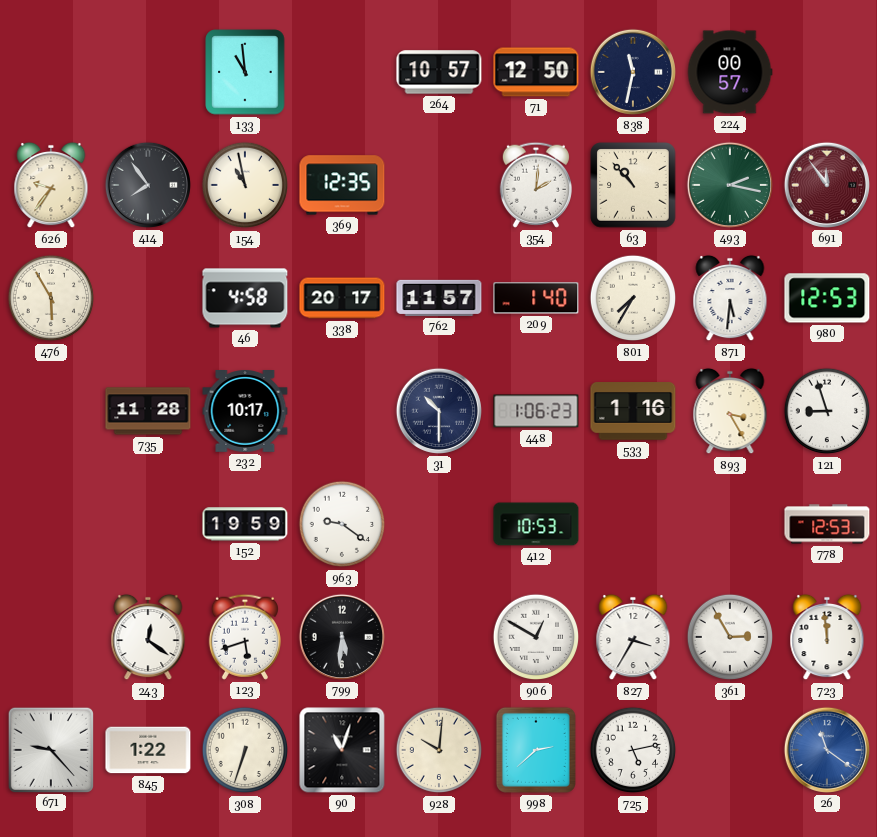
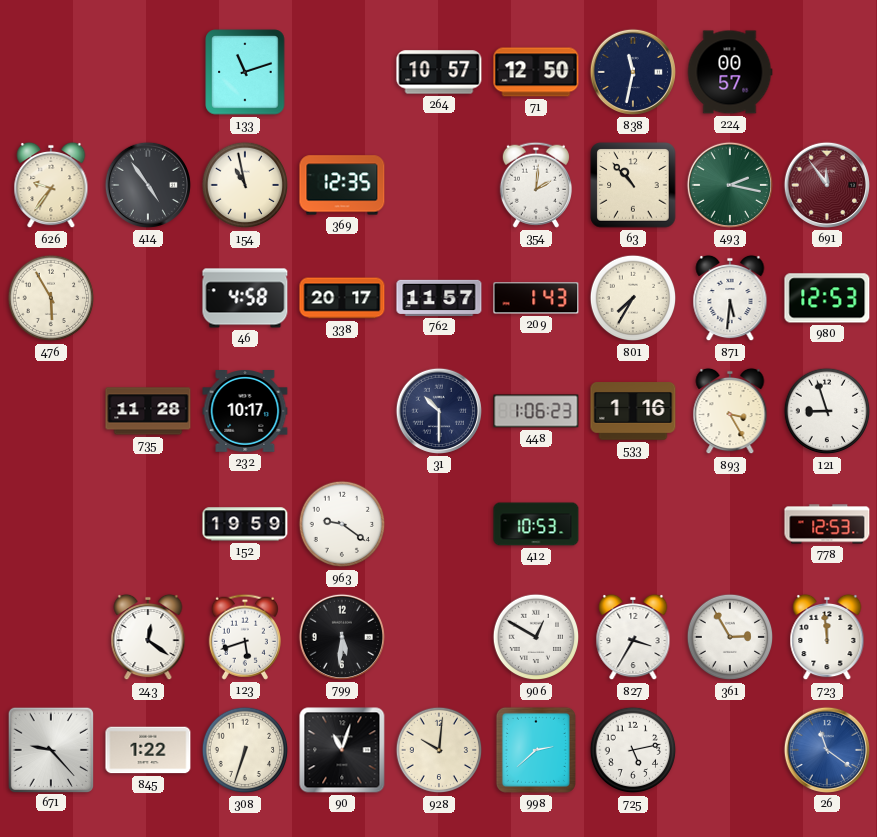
133: 10:59 -> 11:12
414: 7:54 -> 4:54
209: 1:40 -> 1:43
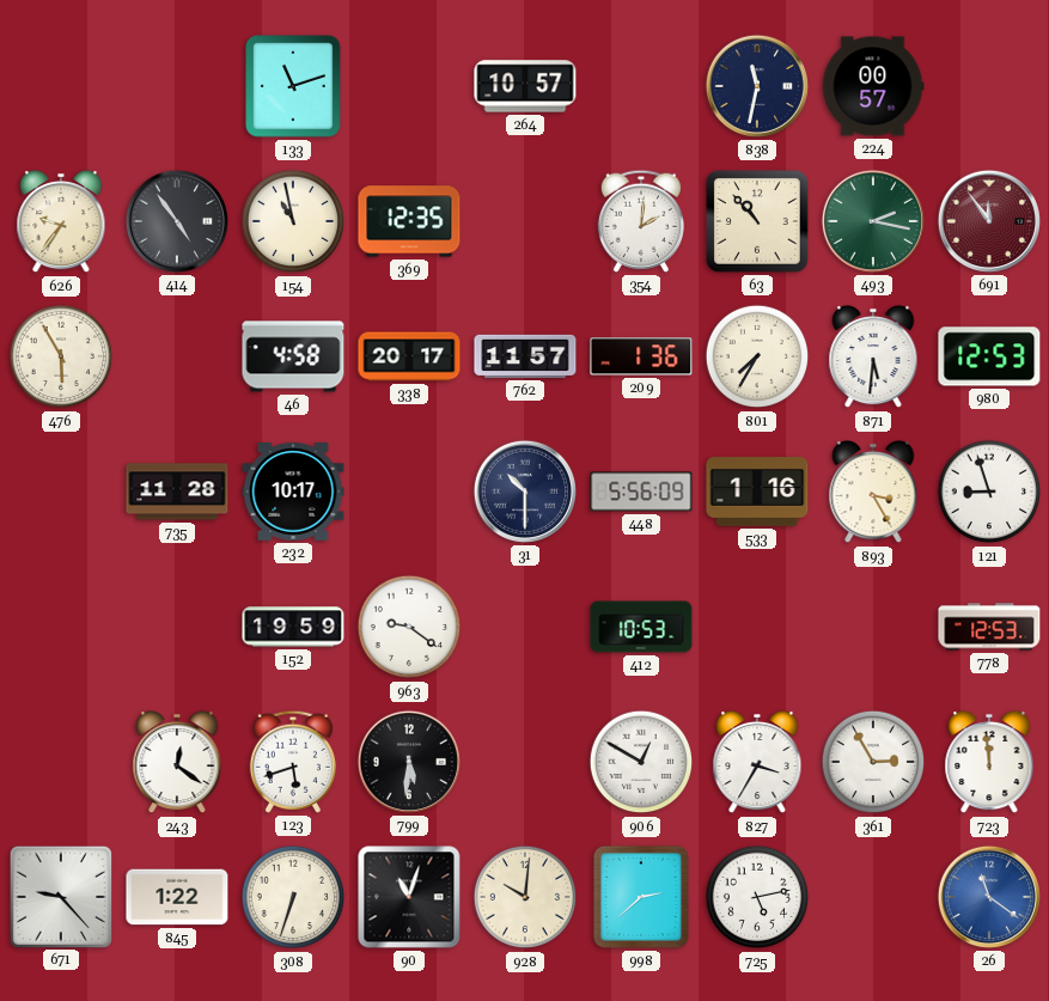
71: 12:50 -> none
209: 1:43 -> 1:36
448: 1:06 -> 5:56
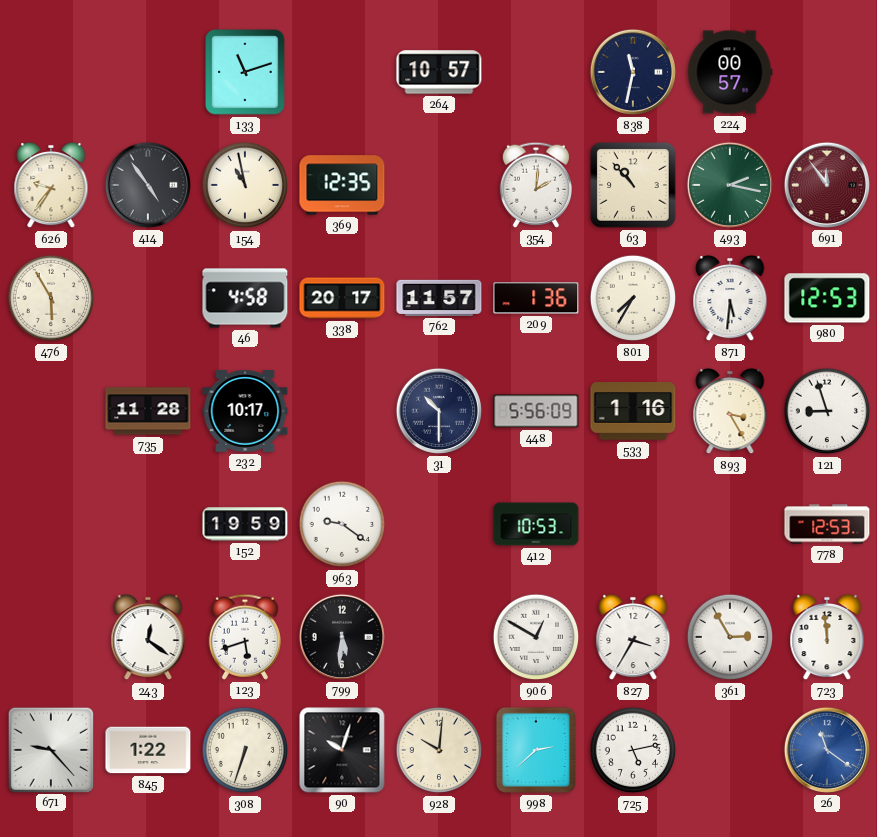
90: 11:03 -> 10:03
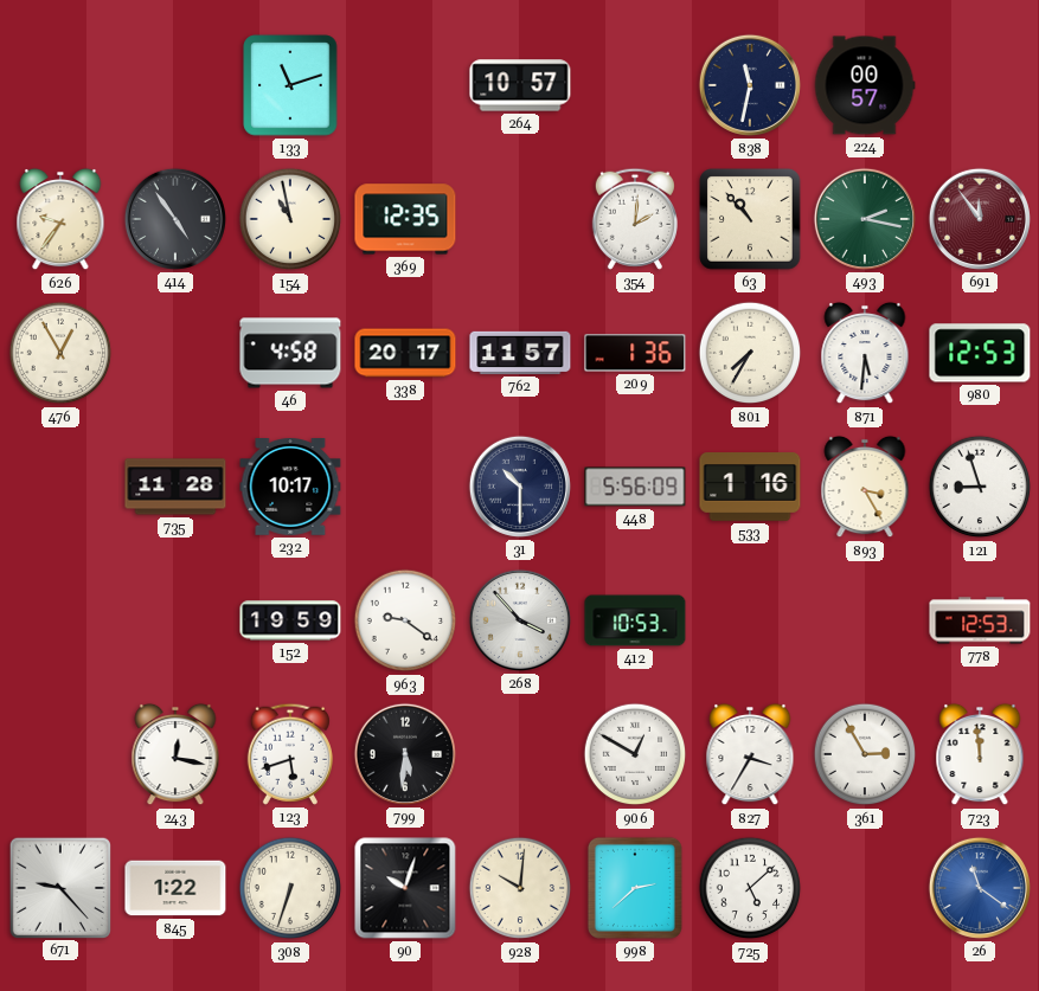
476: 5:55 -> 12:55
268: none -> 3:53
243: 12:21 -> 12:17
725: 5:13 -> 5:08
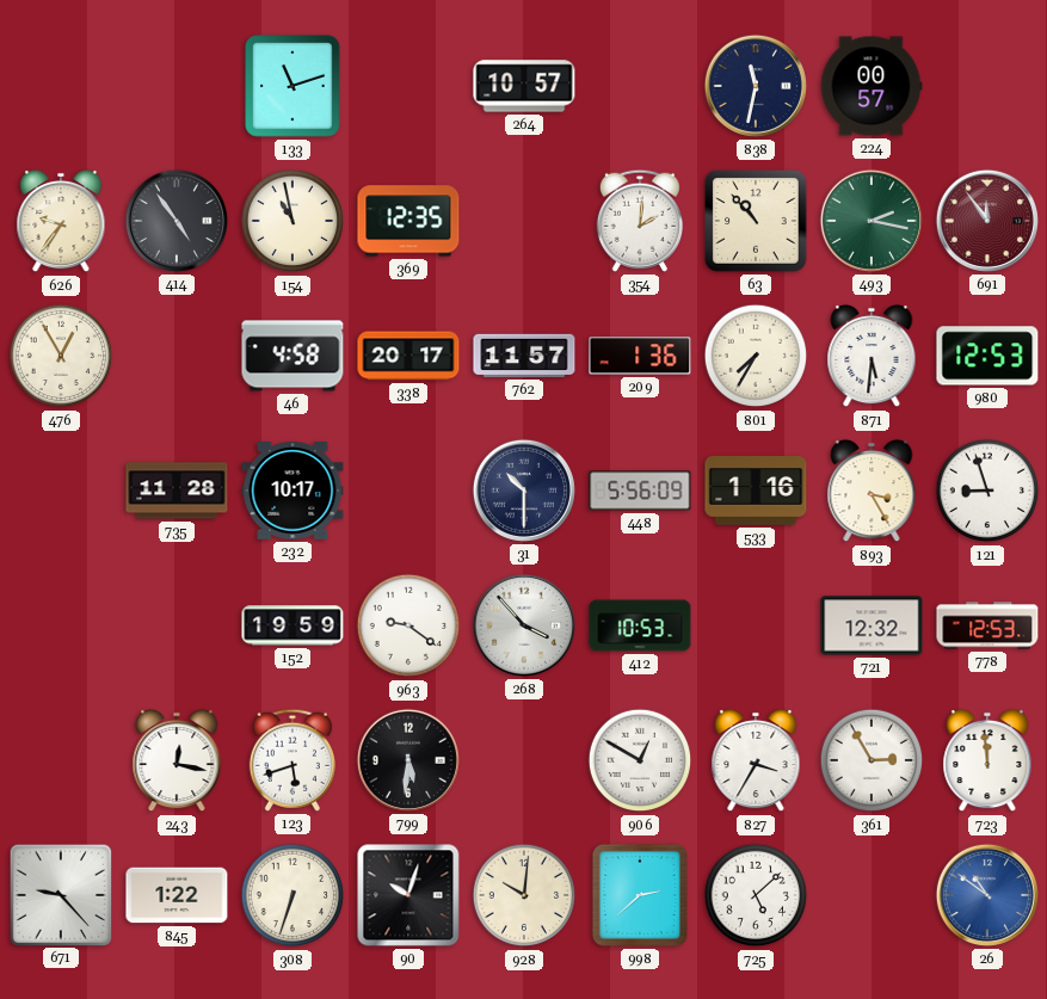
721: none -> 12:32
26: 11:21 -> 10:51
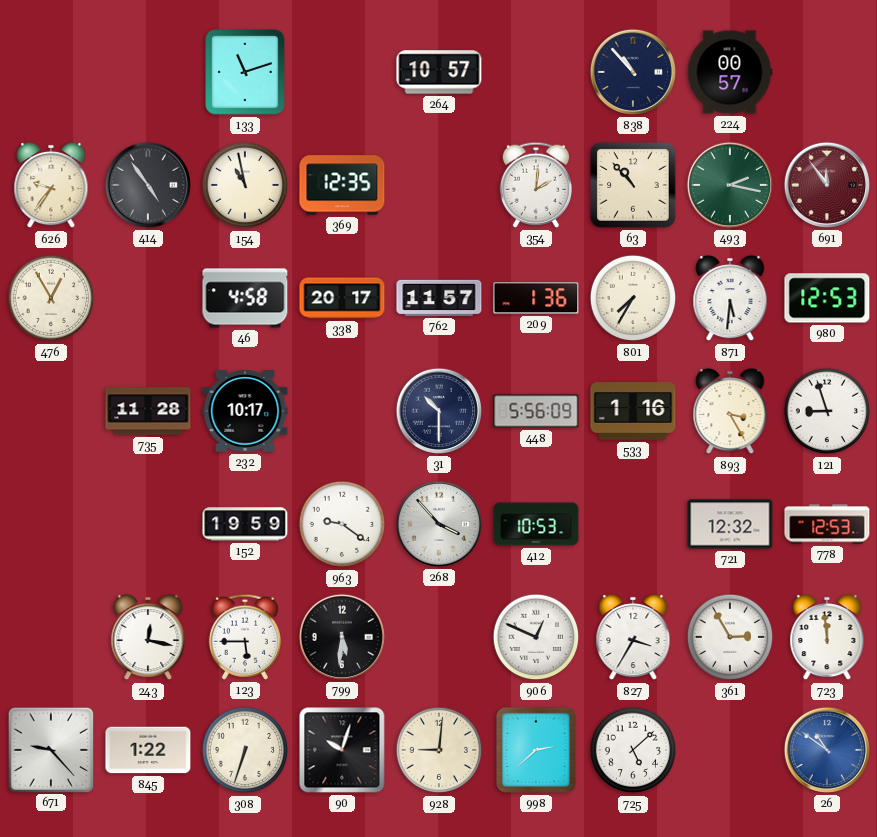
838: 11:32 -> 10:53
123: 5:42 -> 5:45
906: 12:50 -> 12:49
928: 10:01 -> 9:01
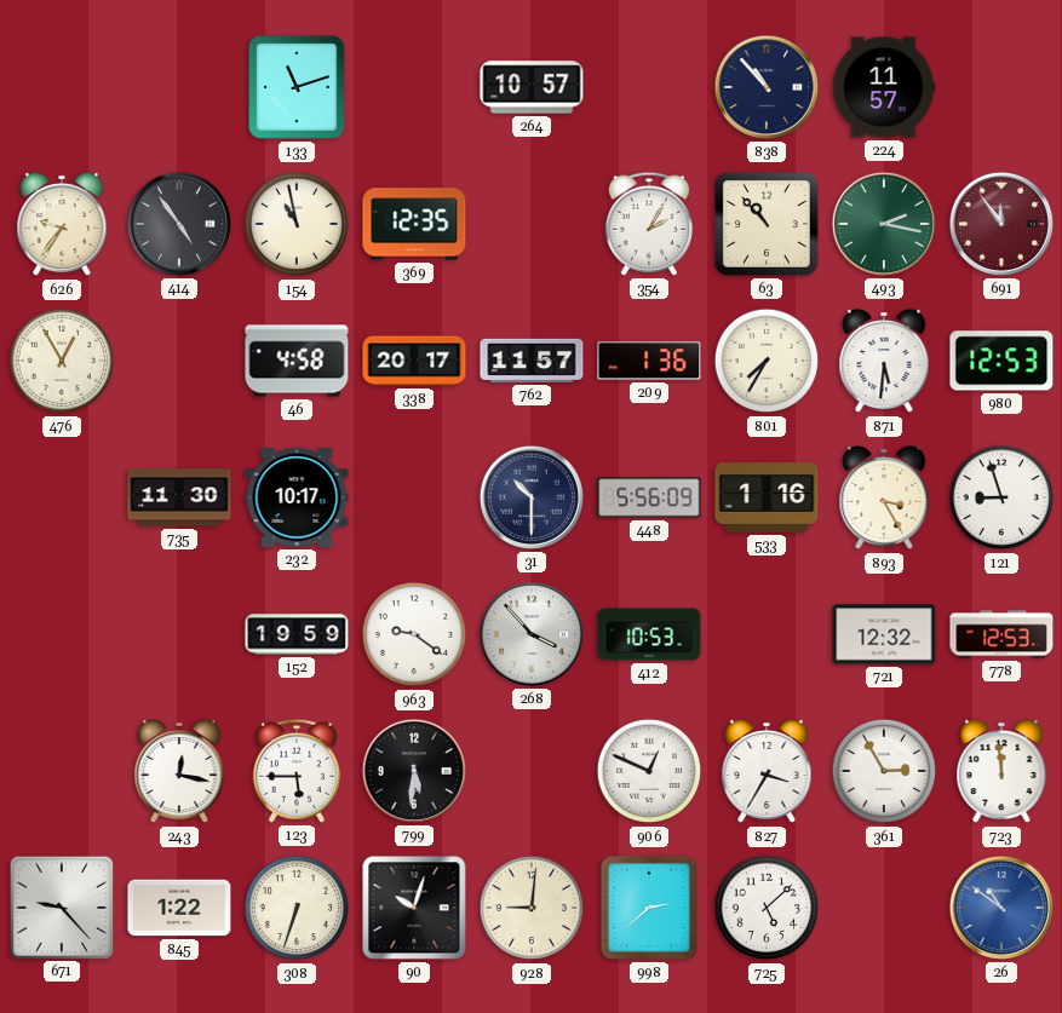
224: 00:57 -> 11:57
354: 2:01 -> 2:05
735: 11:28 -> 11:30
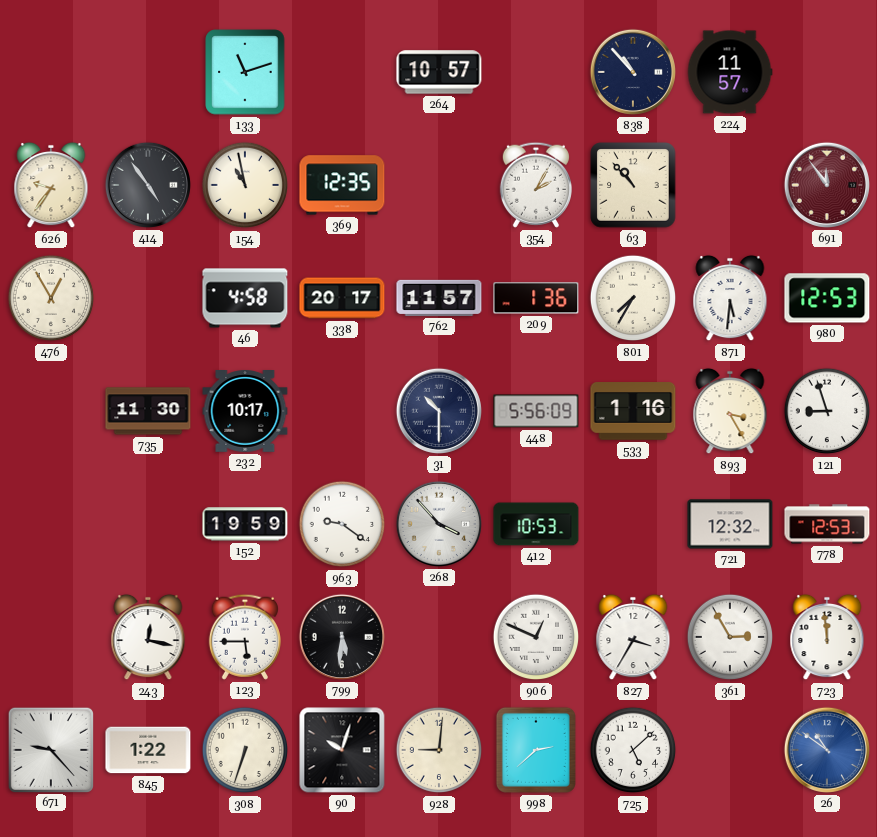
493: 2:17 -> none
